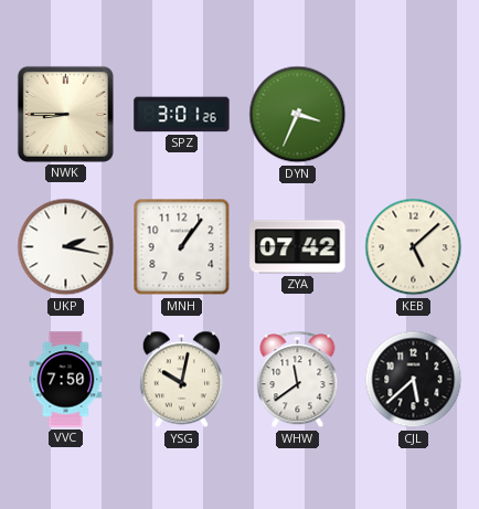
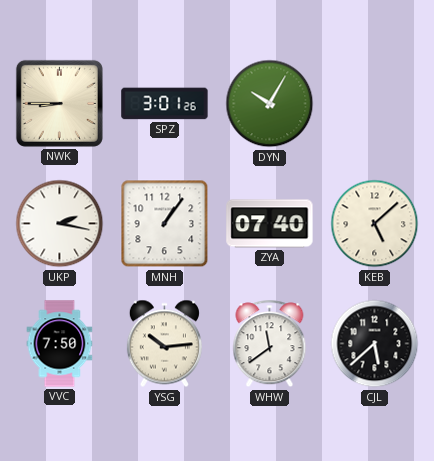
DYN: 3:34 -> 10:05
ZYA: 07:42 -> 07:40
YSG: 10:02 -> 10:14
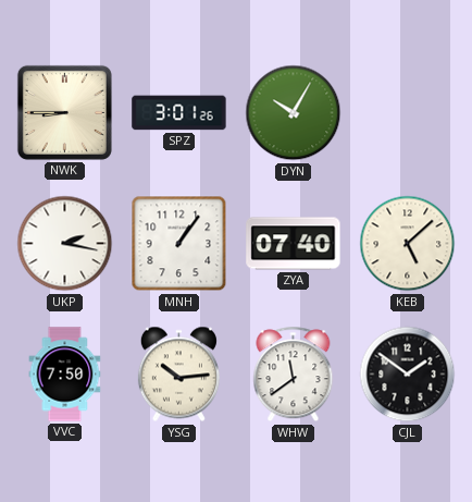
CJL: 5:38 -> 1:51
